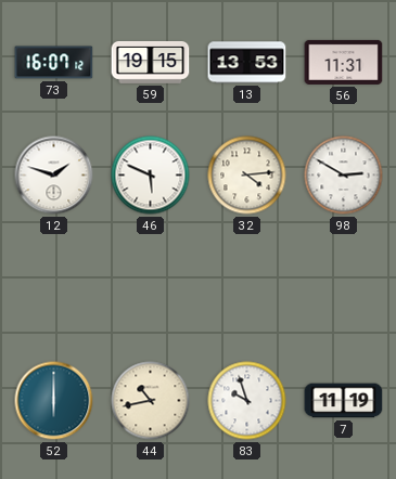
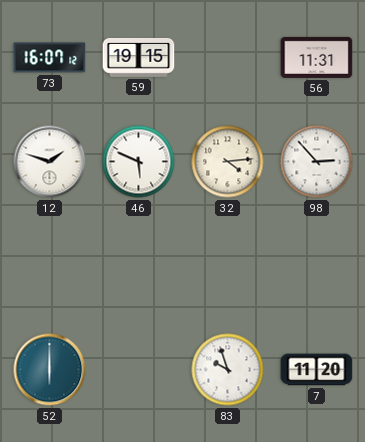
13: 13:53 -> none
98: 2:50 -> 2:53
44: 10:43 -> none
7: 11:19 -> 11:20
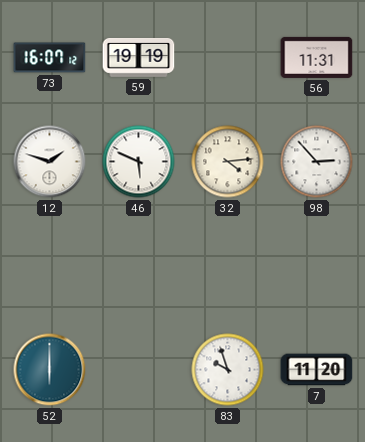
59: 19:15 -> 19:19
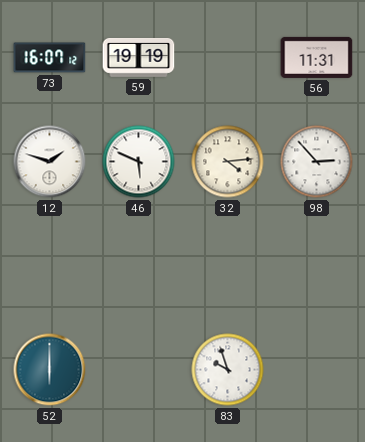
7: 11:20 -> none
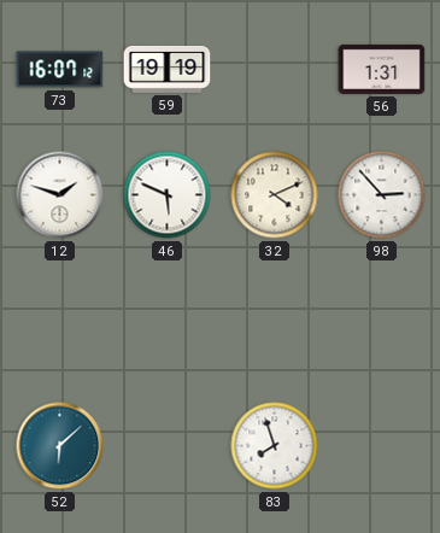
56: 11:31 -> 1:31
32: 4:14 -> 4:11
52: 6:00 -> 6:08
83: 9:57 -> 7:57
